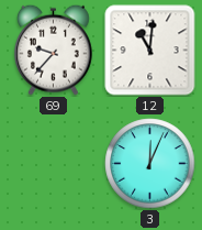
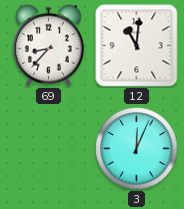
69: 9:37 -> 8:37
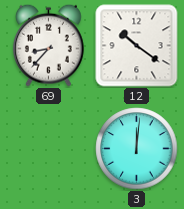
12: 11:01 -> 10:21
3: 12:04 -> 12:01
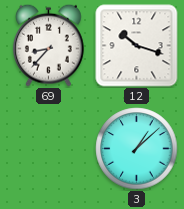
12: 10:21 -> 10:18
3: 12:01 -> 1:08
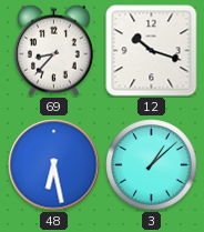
48: none -> 6:28
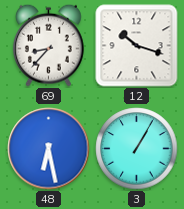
3: 1:08 -> 1:05
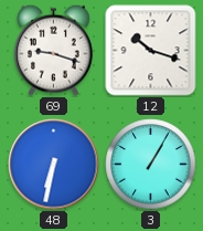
69: 8:37 -> 9:18
48: 6:28 -> 6:32
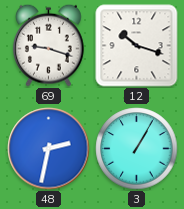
48: 6:32 -> 2:32
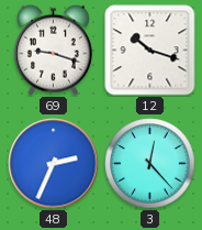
48: 2:32 -> 2:34
3: 1:05 -> 12:23
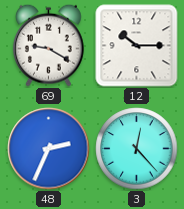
69: 9:18 -> 9:20
12: 10:18 -> 10:15
